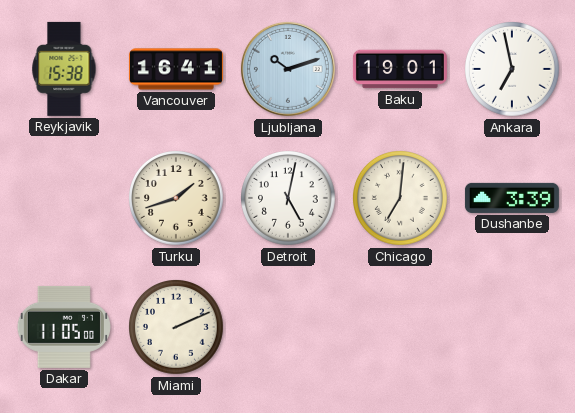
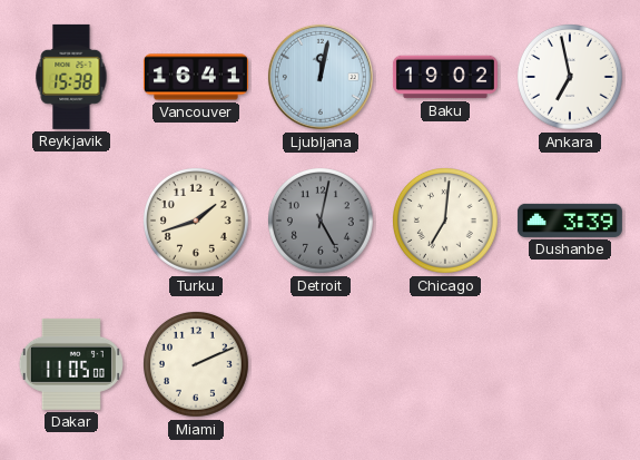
Ljubljana: 10:12 -> 12:02
Baku: 19:01 -> 19:02
Detroit dial: white -> grey
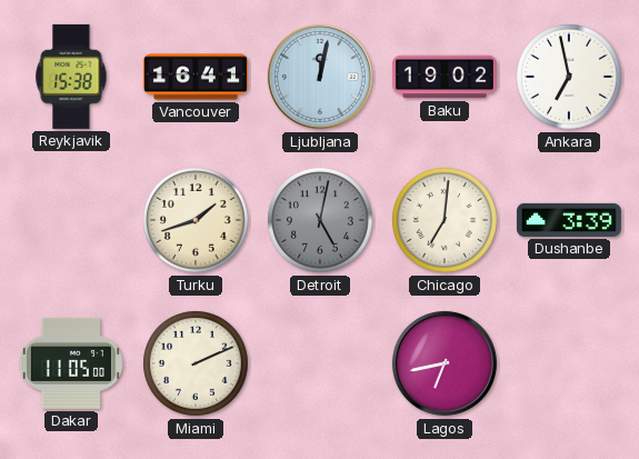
Lagos: none -> 6:43
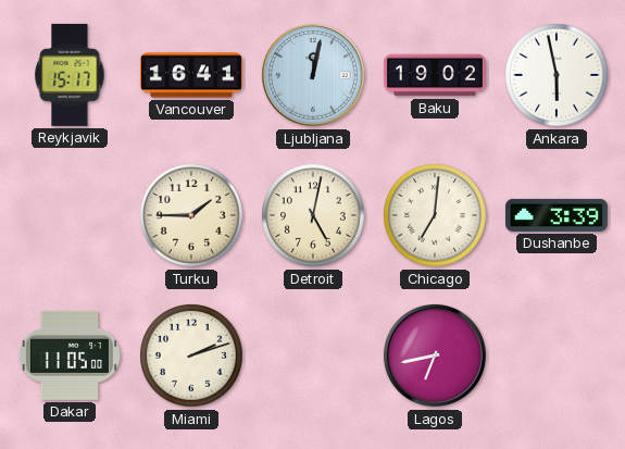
Reykjavik: 15:38 -> 15:17
Ankara: 6:58 -> 5:58
Turku: 1:42 -> 1:45
Detroit dial: grey -> cream
Miami: 2:11 -> 2:12
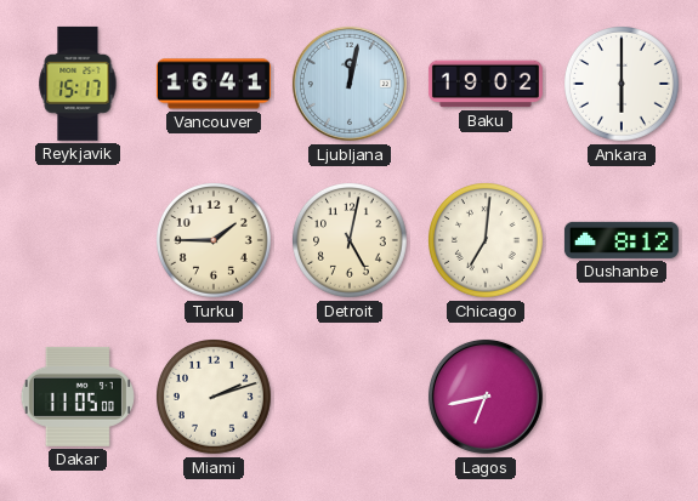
Ankara: 5:58 -> 6:00
Dushanbe: 3:39 -> 8:12
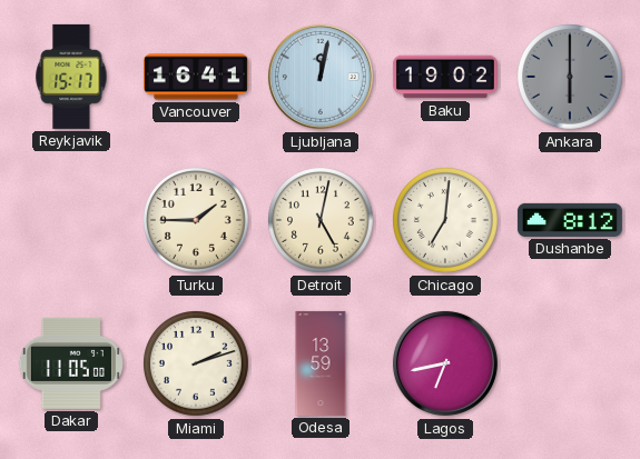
Ankara dial: white -> grey
Odesa: none -> 13:59
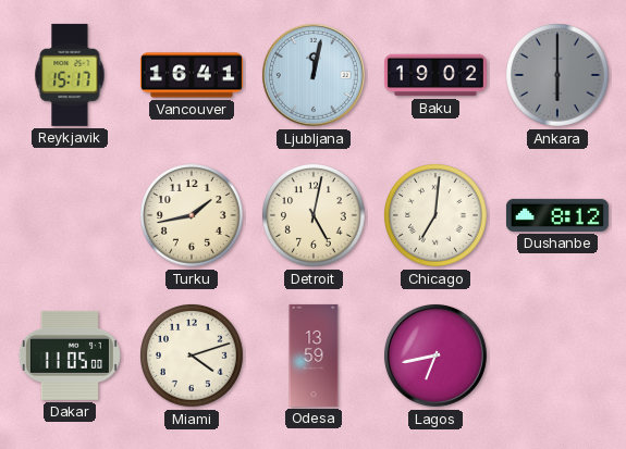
Turku: 1:45 -> 1:43
Miami: 2:12 -> 4:12
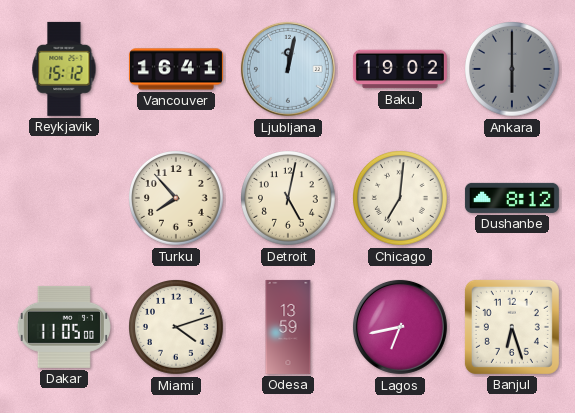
Reykjavik: 15:17 -> 15:12
Turku: 1:43 -> 7:53
Banjul: none -> 6:27
